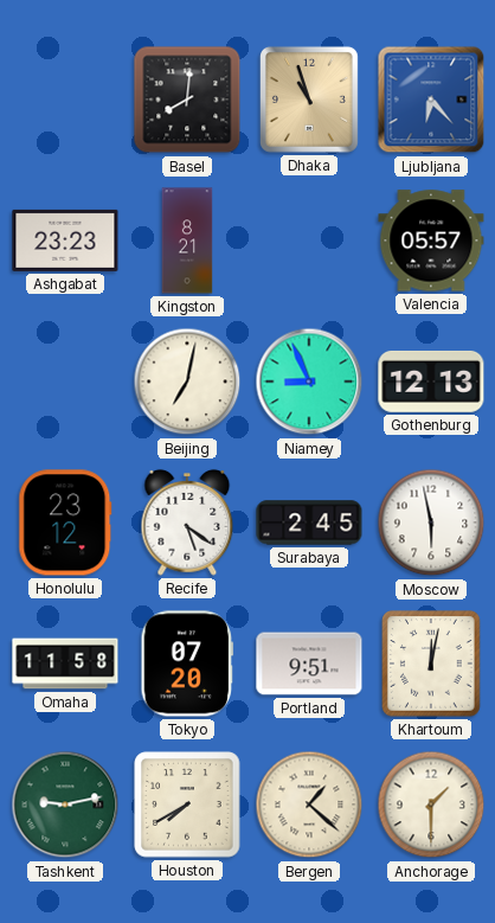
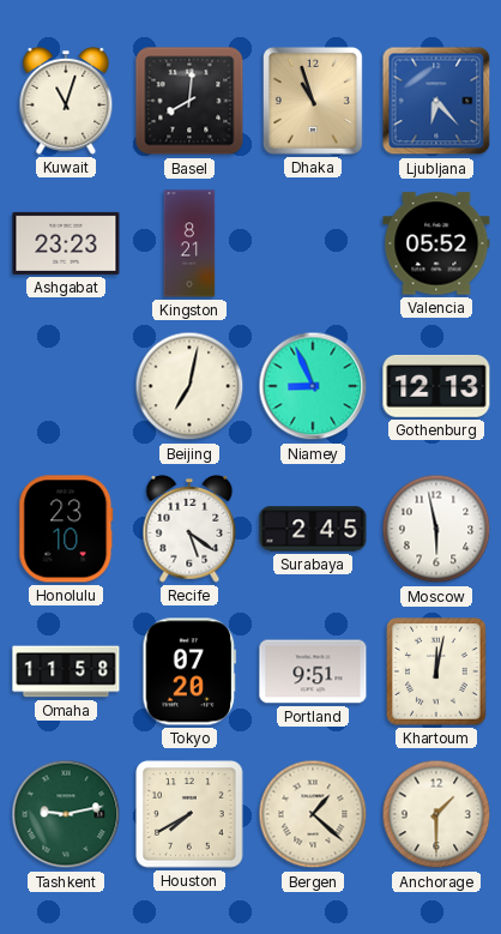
Kuwait: none -> 11:03
Valencia: 05:57 -> 05:52
Honolulu: 23:12 -> 23:10
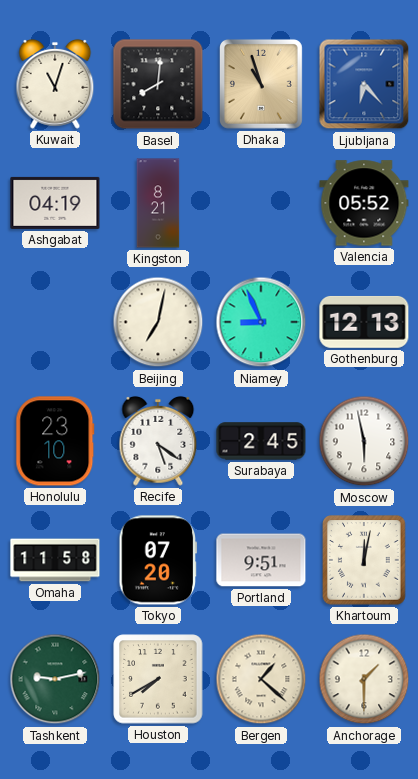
Ashgabat: 23:23 -> 04:19
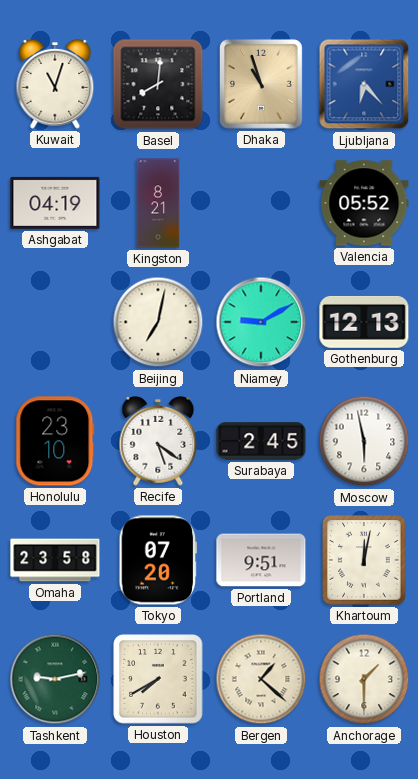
Niamey: 8:56 -> 9:10
Omaha: 11:58 -> 23:58
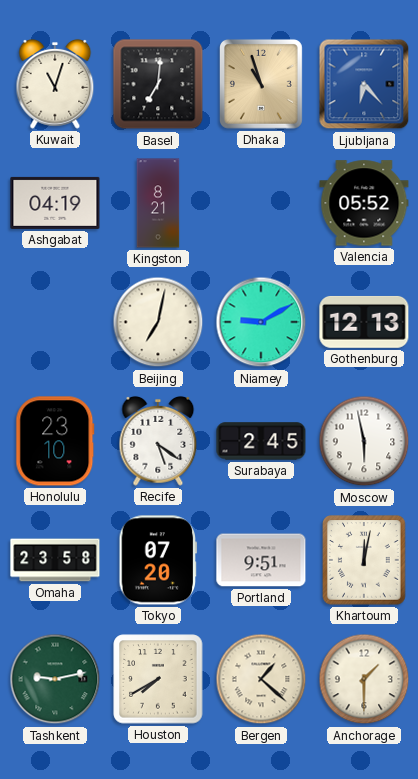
Basel: 8:01 -> 7:01
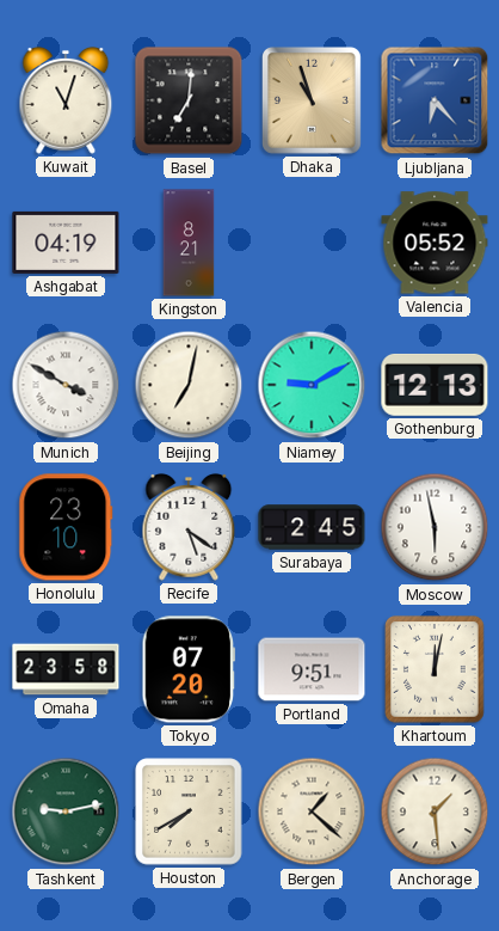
Munich: none -> 3:50
Anchorage: 1:30 -> 1:29
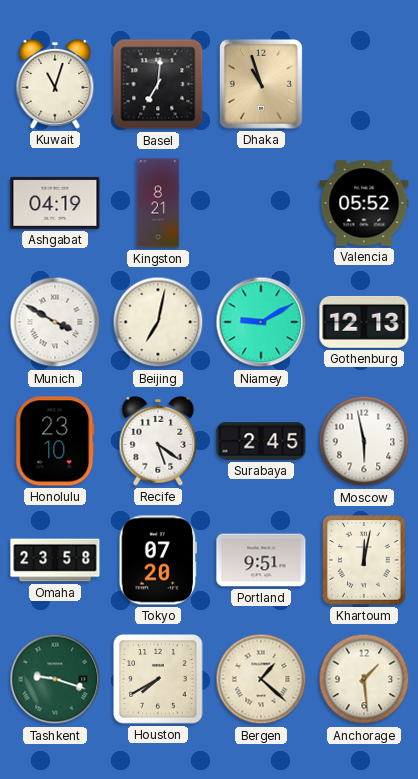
Ljubljana: 6:23 -> none
Tashkent: 9:13 -> 9:18
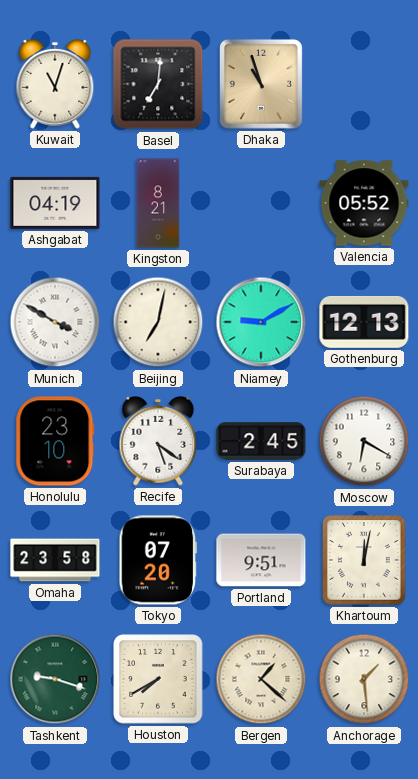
Moscow: 5:58 -> 6:20
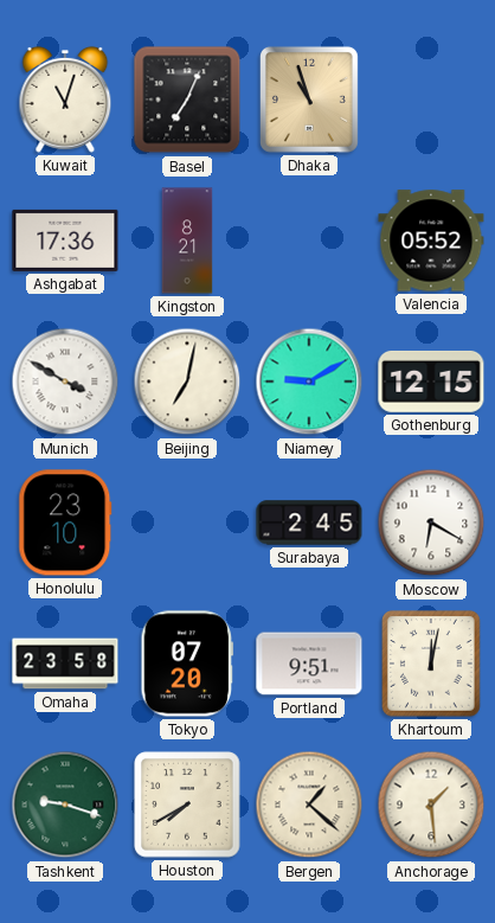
Basel: 7:01 -> 7:04
Ashgabat: 04:19 -> 17:36
Gothenburg: 12:13 -> 12:15
Recife: 5:21 -> none
